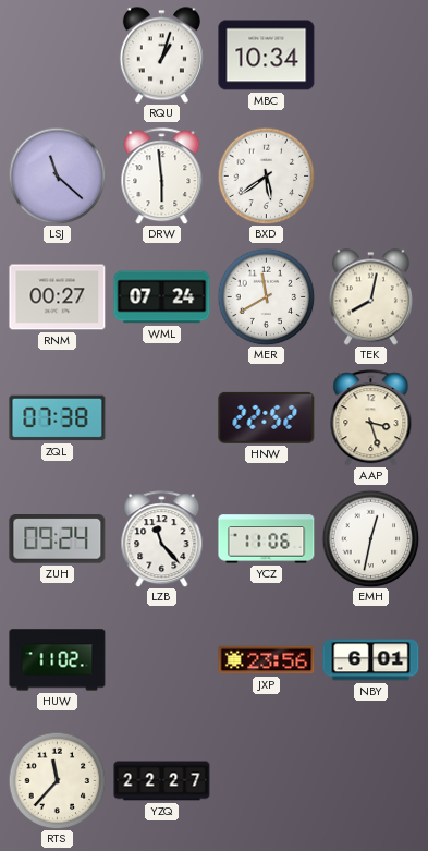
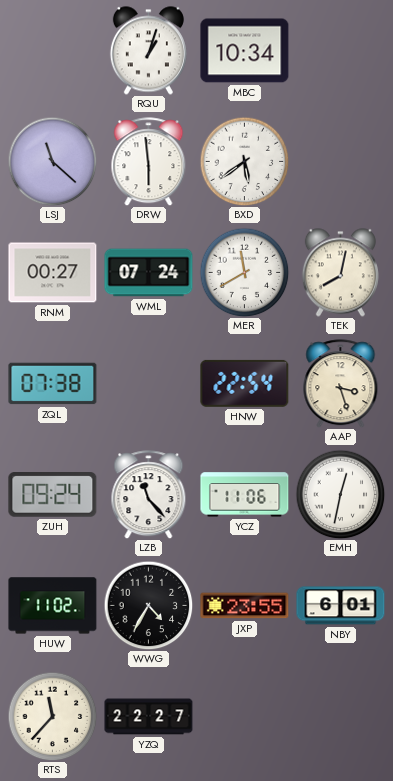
HNW: 22:52 -> 22:54
WWG: none -> 4:35
JXP: 23:56 -> 23:55
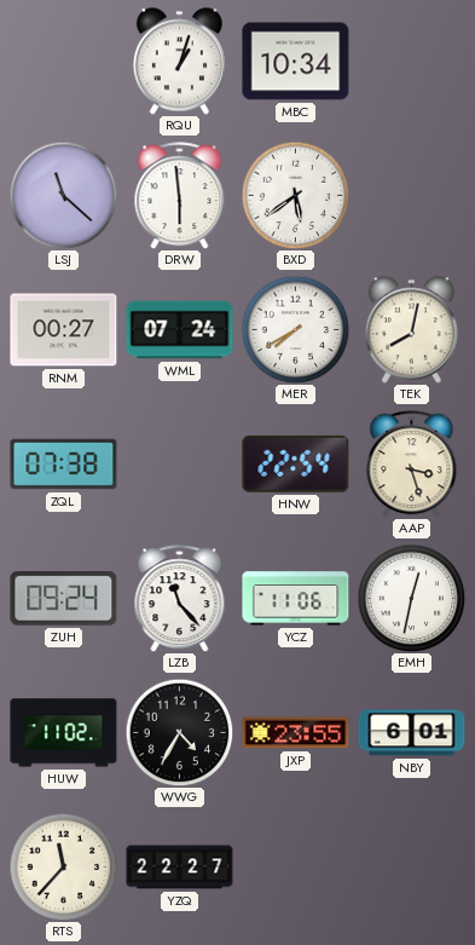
MER: 11:40 -> 7:40
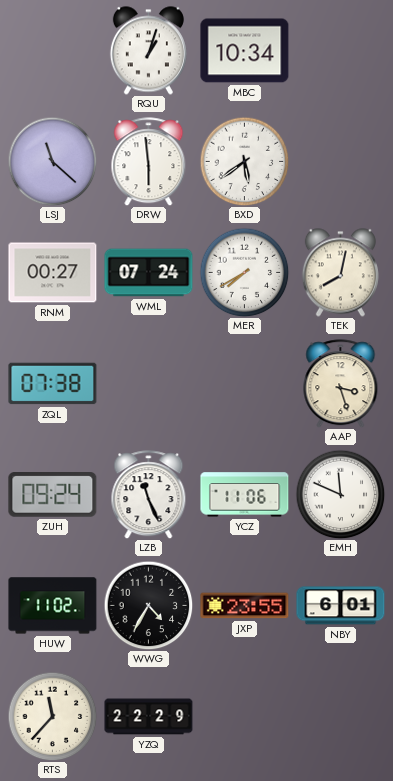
HNW: 22:54 -> none
LZB: 11:23 -> 11:26
EMH: 12:32 -> 11:49
YZQ: 22:27 -> 22:29
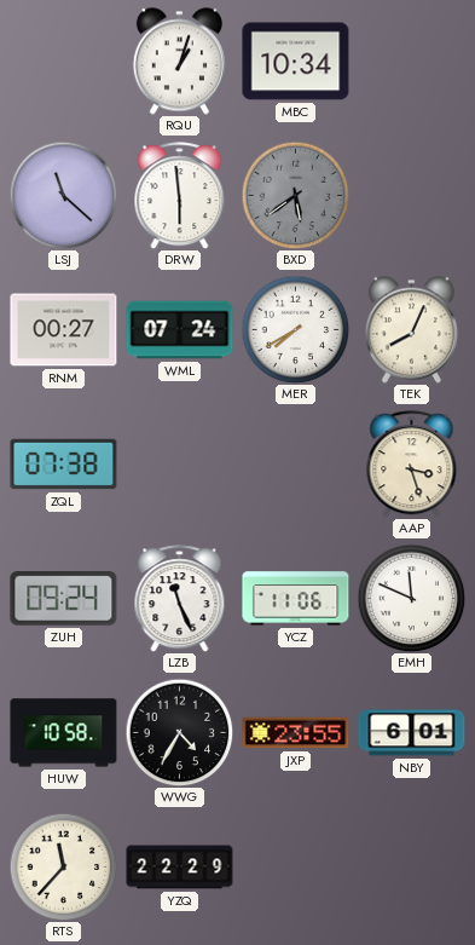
BXD dial: white -> grey
TEK: 8:02 -> 8:04
HUW: 11:02 -> 10:58
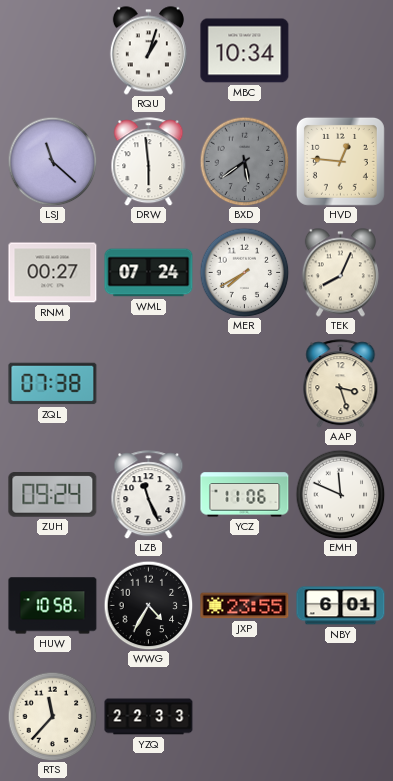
HVD: none -> 12:46
YZQ: 22:29 -> 22:33
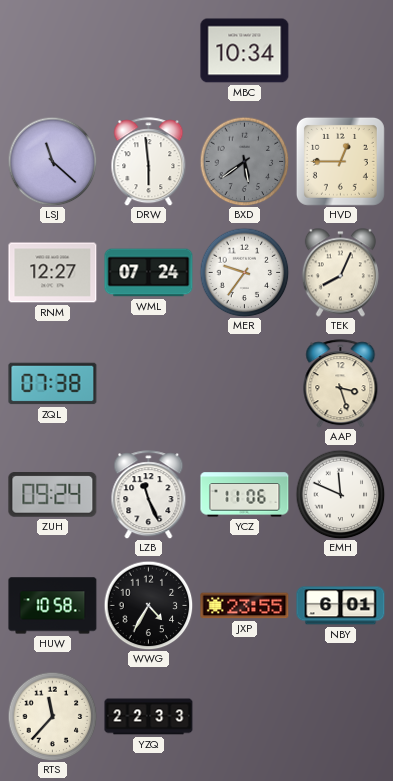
RQU: 1:03 -> none
HVD: 12:46 -> 12:45
RNM: 00:27 -> 12:27
MER: 7:40 -> 9:36
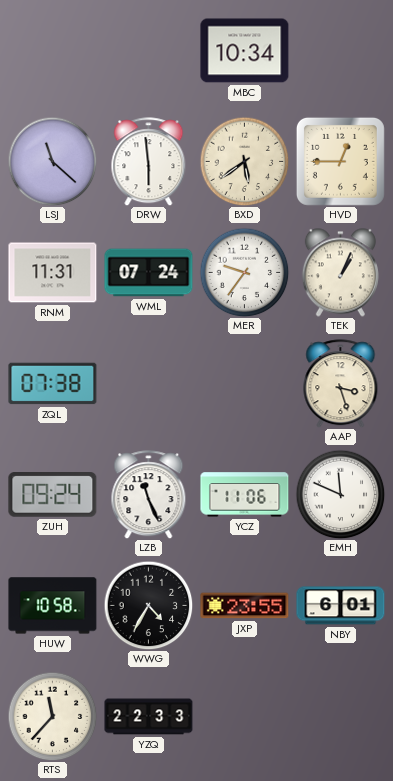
BXD dial: grey -> cream
RNM: 12:27 -> 11:31
TEK: 8:04 -> 1:04
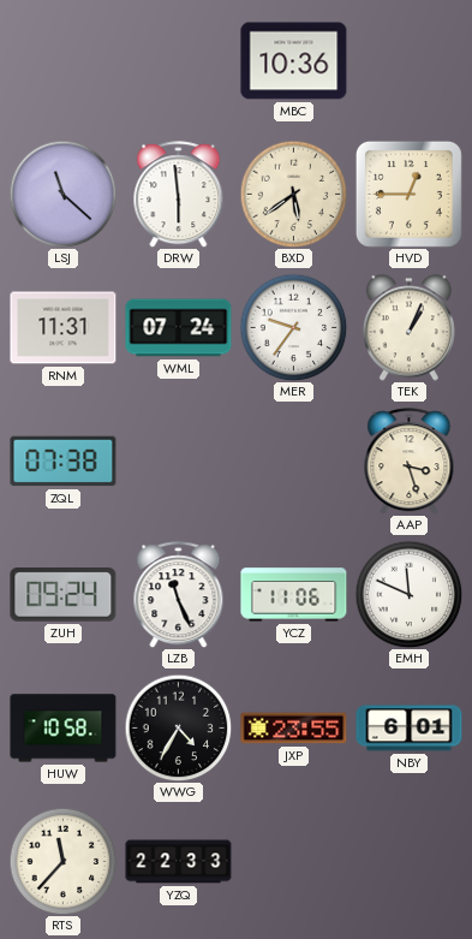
MBC: 10:34 -> 10:36
